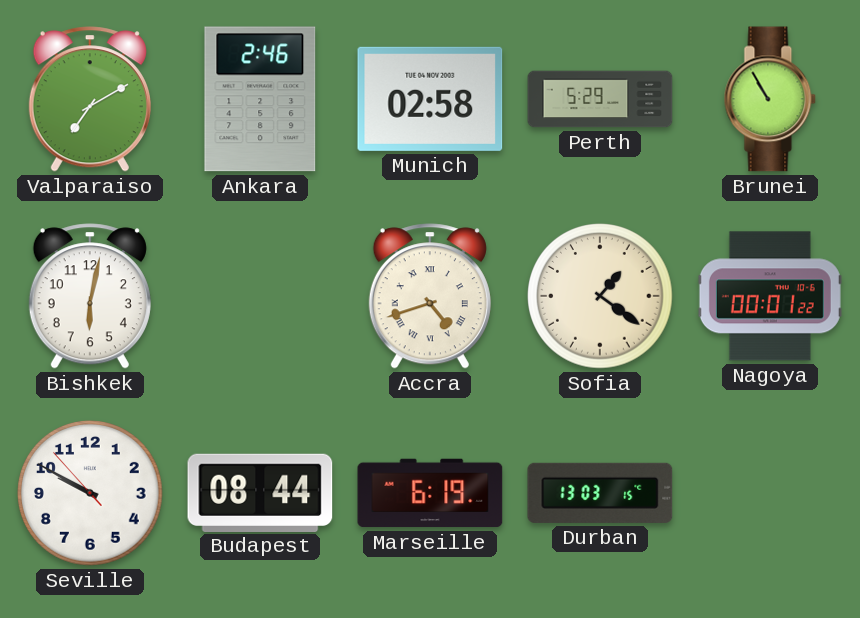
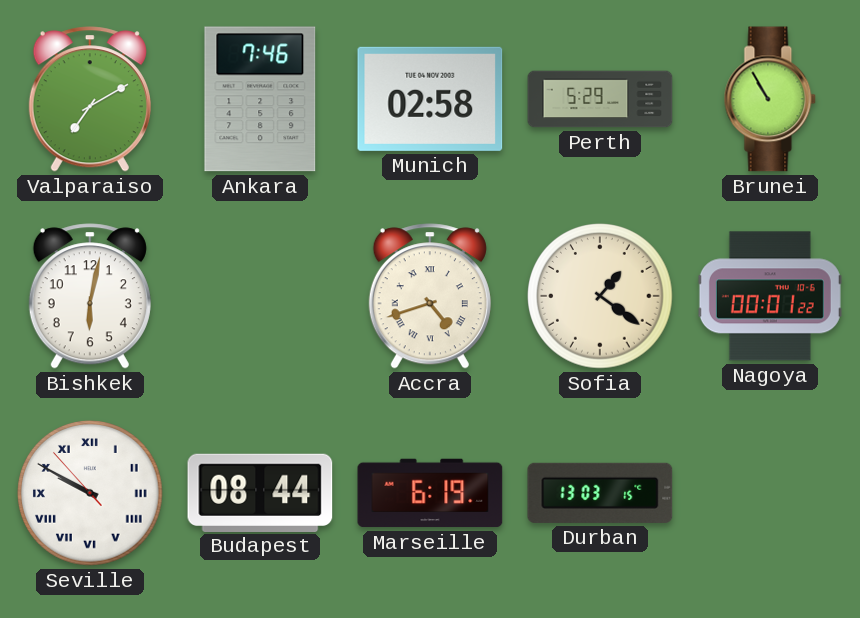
Ankara: 2:46 -> 7:46
Seville numerals: Arabic -> Roman
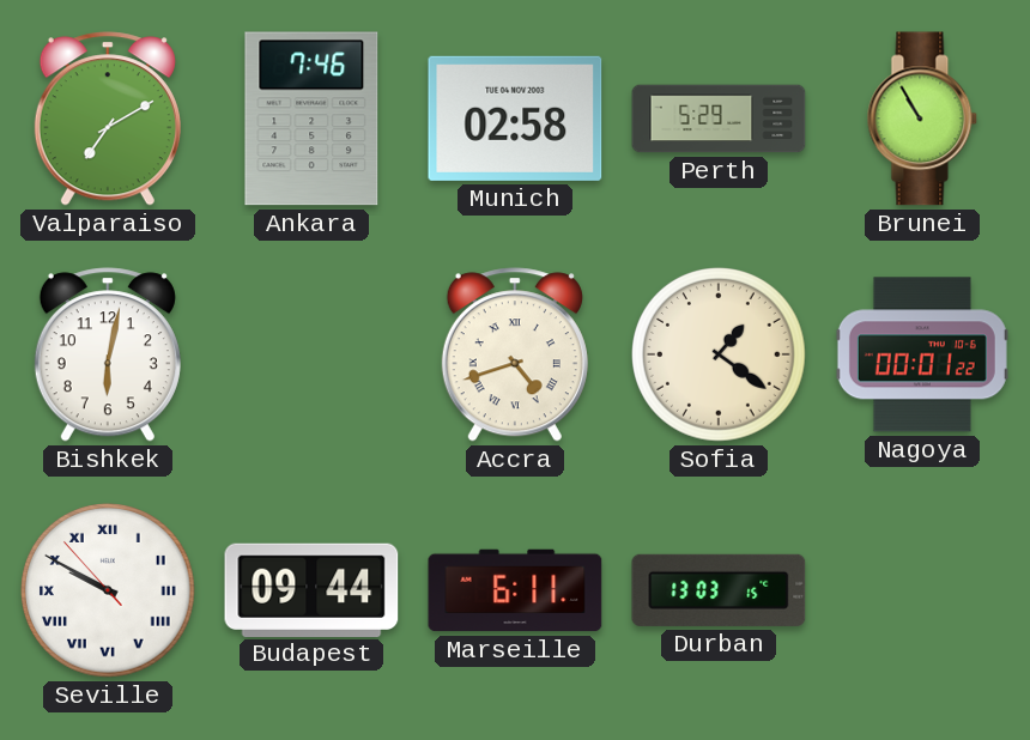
Budapest: 08:44 -> 09:44
Marseille: 6:19 -> 6:11
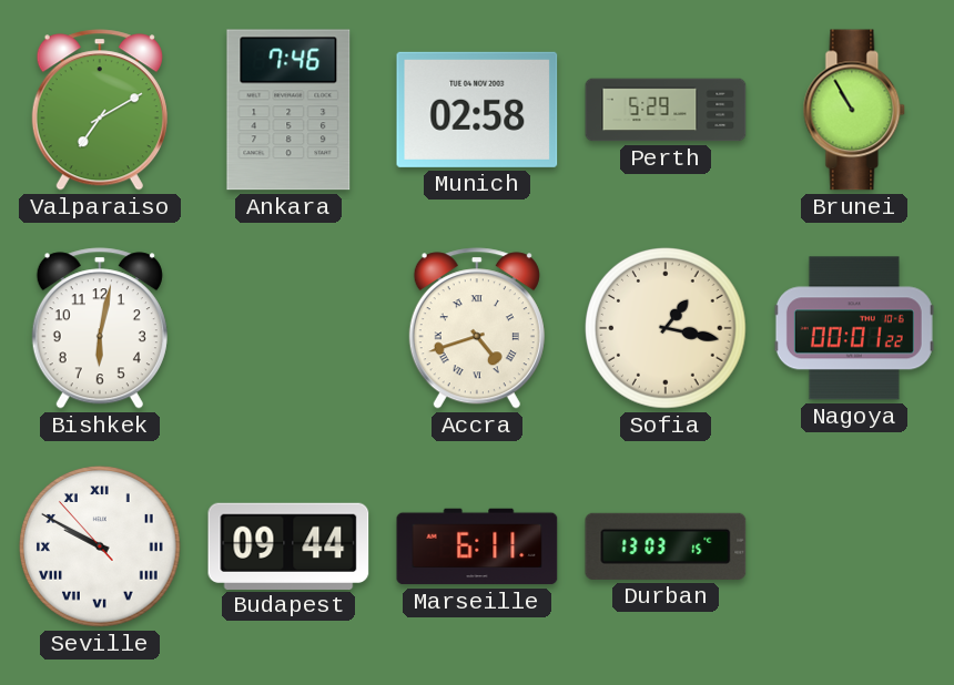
Sofia: 1:21 -> 1:17
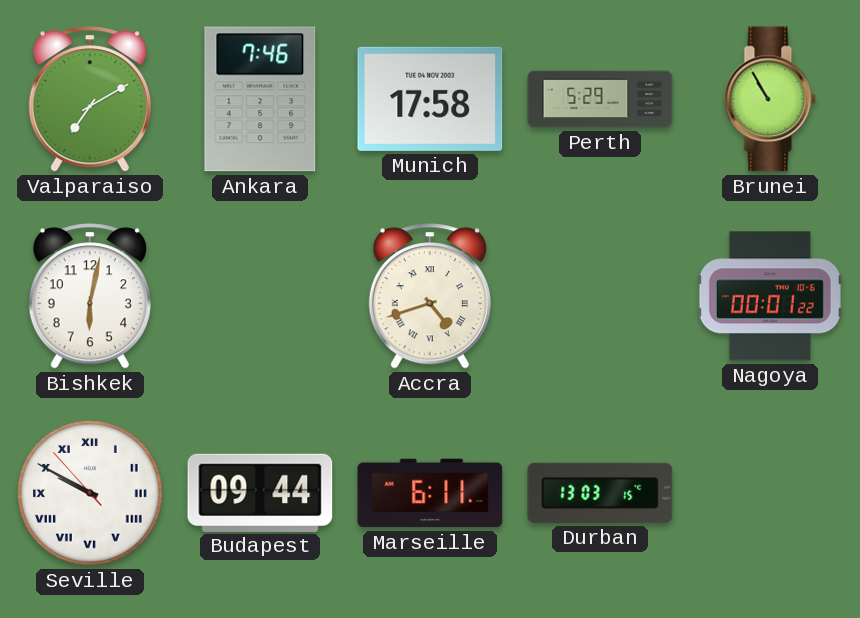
Munich: 02:58 -> 17:58
Sofia: 1:17 -> none
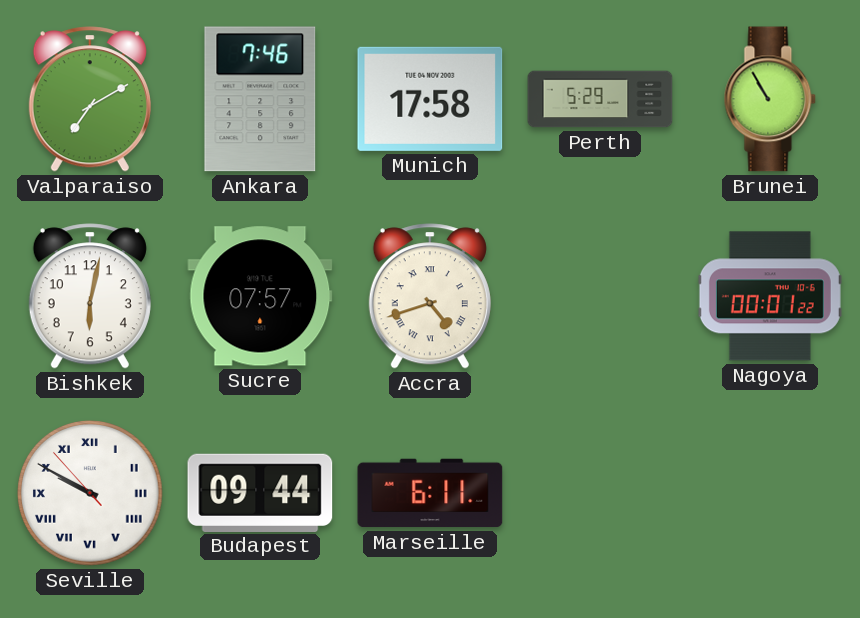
Sucre: none -> 07:57
Durban: 13:03 -> none
